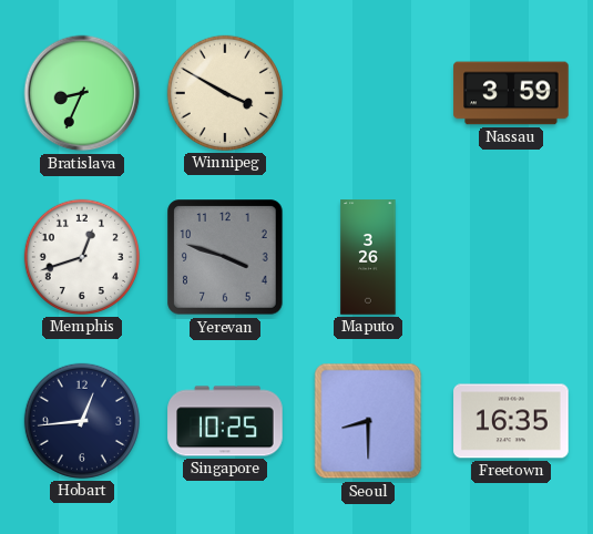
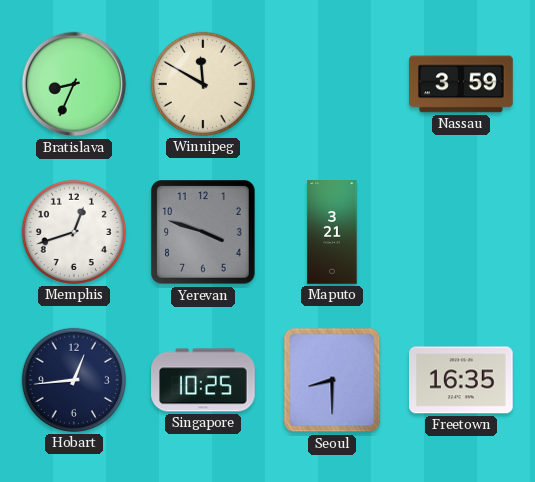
Winnipeg: 3:50 -> 11:50
Maputo: 3:26 -> 3:21
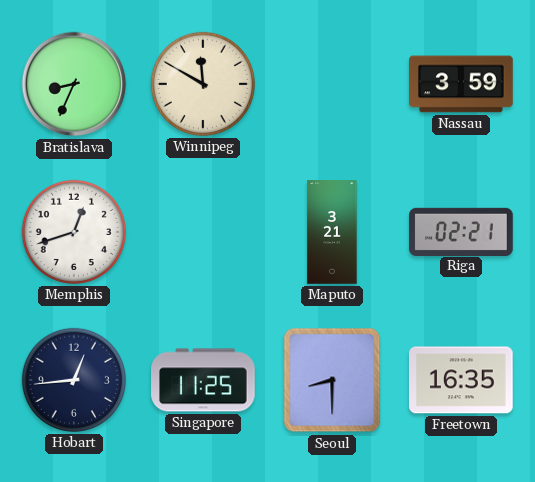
Yerevan: 3:48 -> none
Riga: none -> 02:21
Singapore: 10:25 -> 11:25
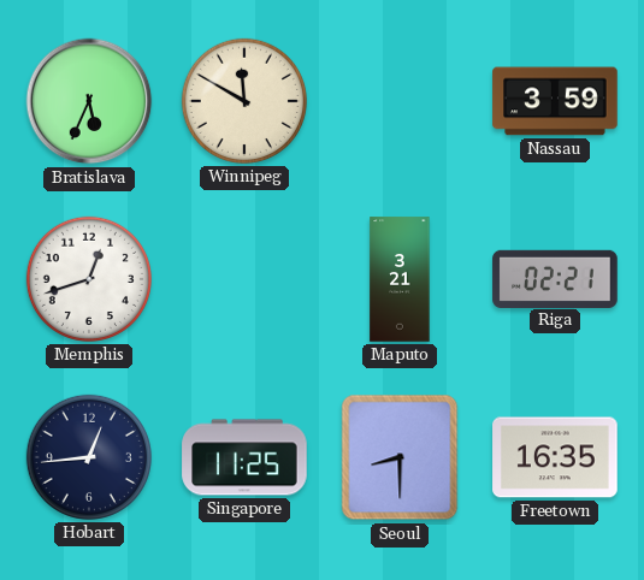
Bratislava: 8:34 -> 5:34
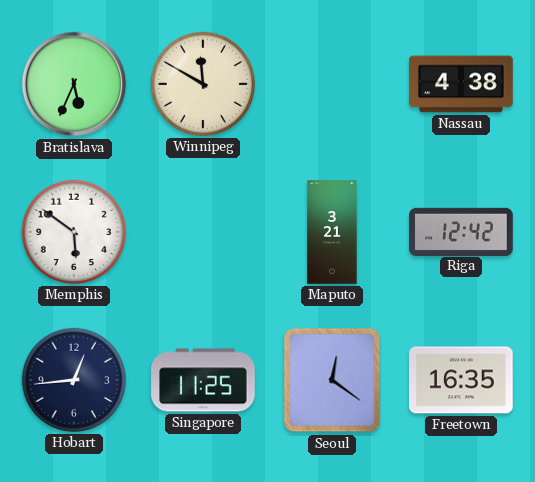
Nassau: 3:59 -> 4:38
Memphis: 12:42 -> 5:51
Riga: 02:21 -> 12:42
Seoul: 8:30 -> 12:21
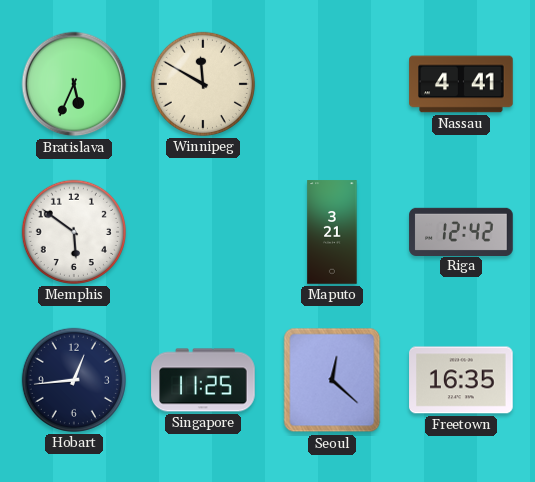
Nassau: 4:38 -> 4:41
Seoul: 12:21 -> 12:22
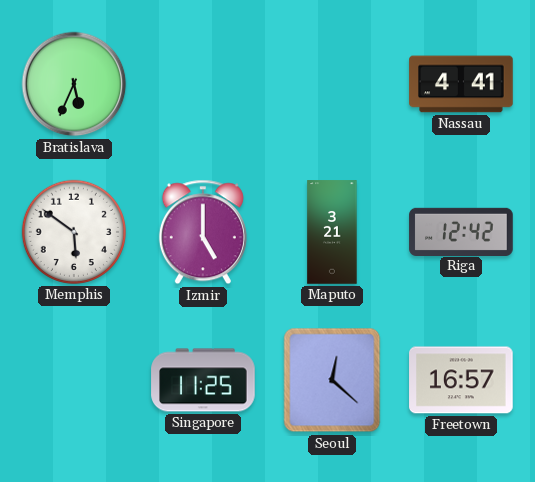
Winnipeg: 11:50 -> none
Izmir: none -> 5:00
Hobart: 12:44 -> none
Freetown: 16:35 -> 16:57
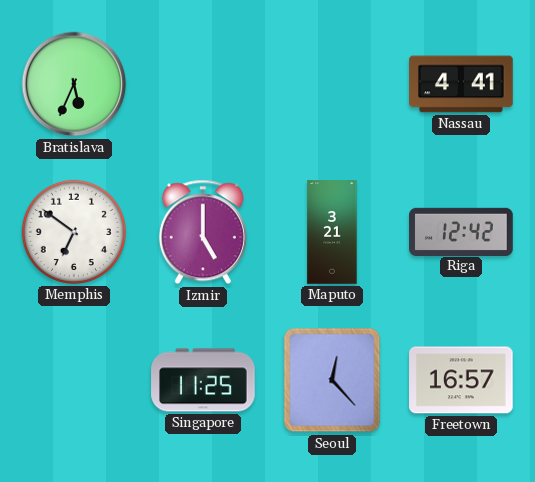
Memphis: 5:51 -> 6:51
Seoul: 12:22 -> 12:23
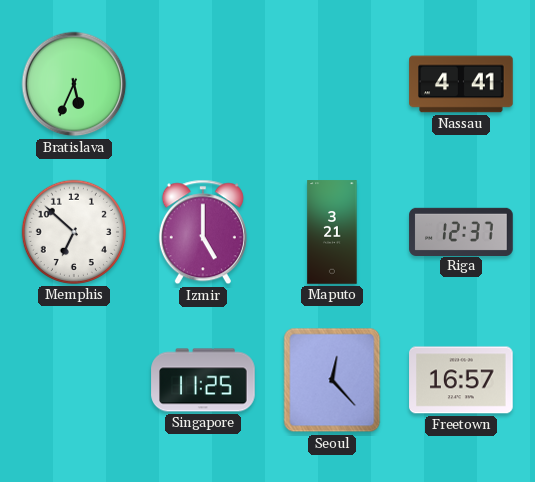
Memphis: 6:51 -> 6:52
Riga: 12:42 -> 12:37
